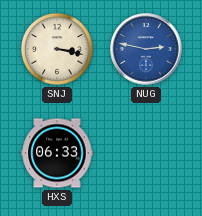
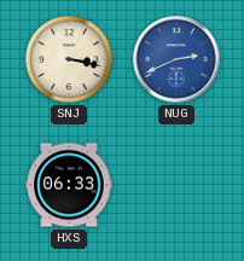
NUG: 2:47 -> 2:41
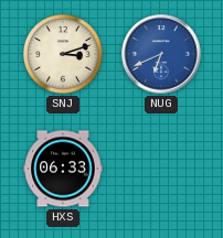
SNJ: 3:17 -> 3:12
NUG: 2:41 -> 6:41
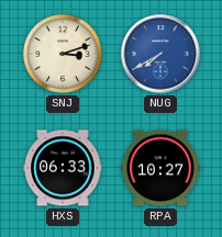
NUG: 6:41 -> 7:40
RPA: none -> 10:27
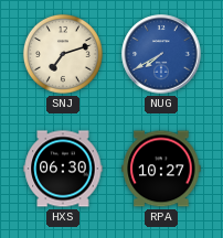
SNJ: 3:12 -> 7:12
HXS: 06:33 -> 06:30
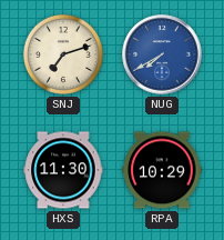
HXS: 06:30 -> 11:30
RPA: 10:27 -> 10:29
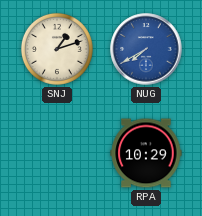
SNJ: 7:12 -> 1:12
HXS: 11:30 -> none
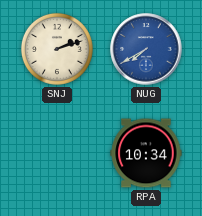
SNJ: 1:12 -> 2:12
RPA: 10:29 -> 10:34
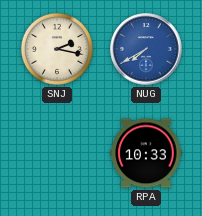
SNJ: 2:12 -> 2:17
RPA: 10:34 -> 10:33
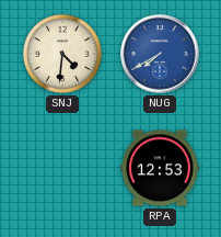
SNJ: 2:17 -> 4:31
RPA: 10:33 -> 12:53
